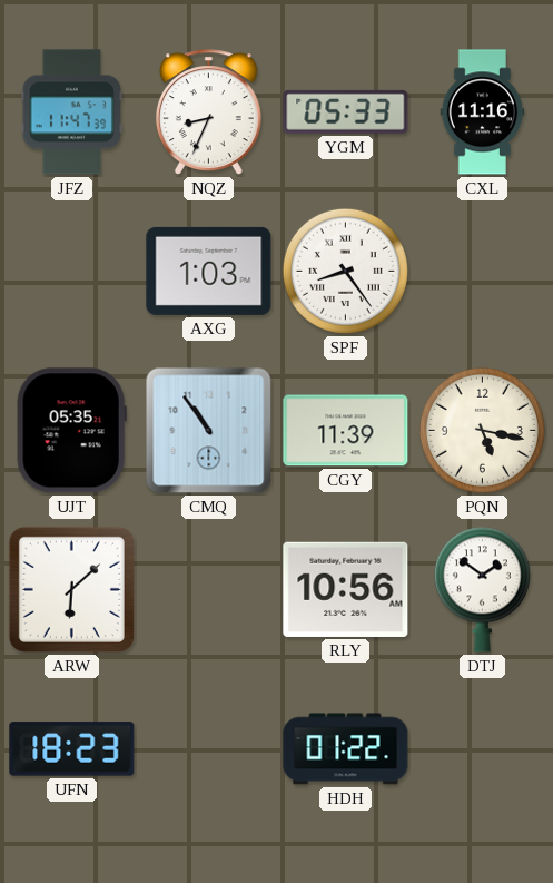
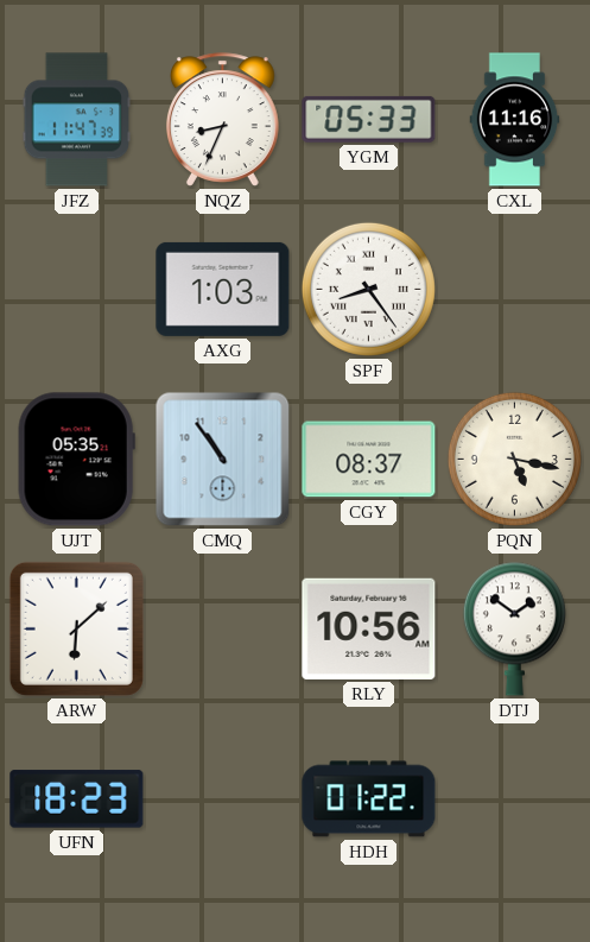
CGY: 11:39 -> 08:37
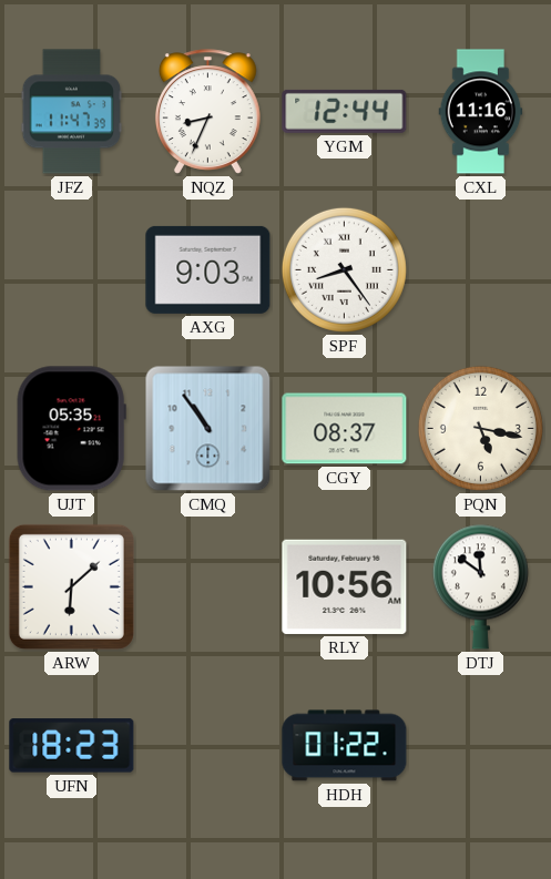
YGM: 05:33 -> 12:44
AXG: 1:03 -> 9:03
DTJ: 1:51 -> 11:51
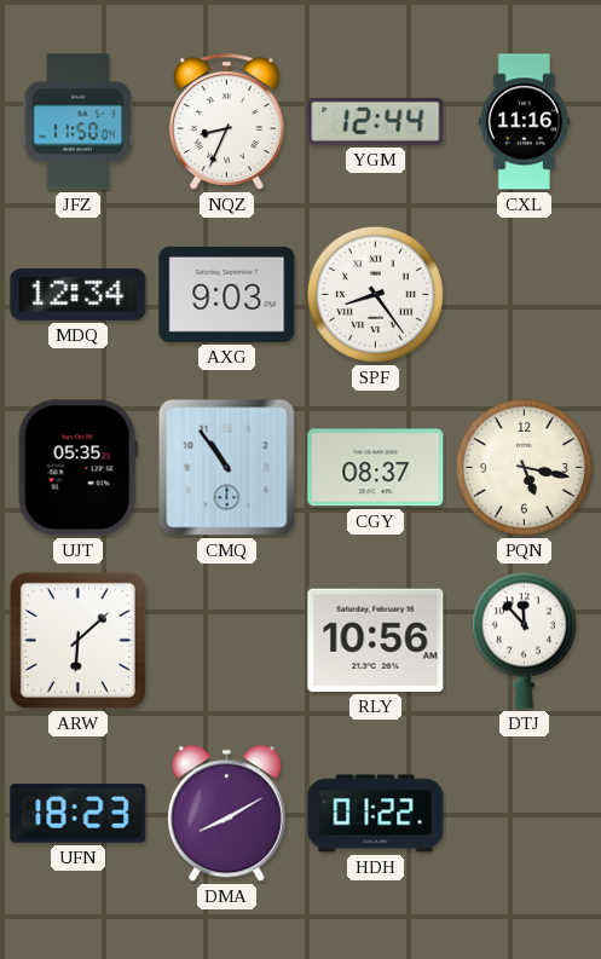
JFZ: 11:47 -> 11:50
MDQ: none -> 12:34
DTJ: 11:51 -> 11:53
DMA: none -> 8:10
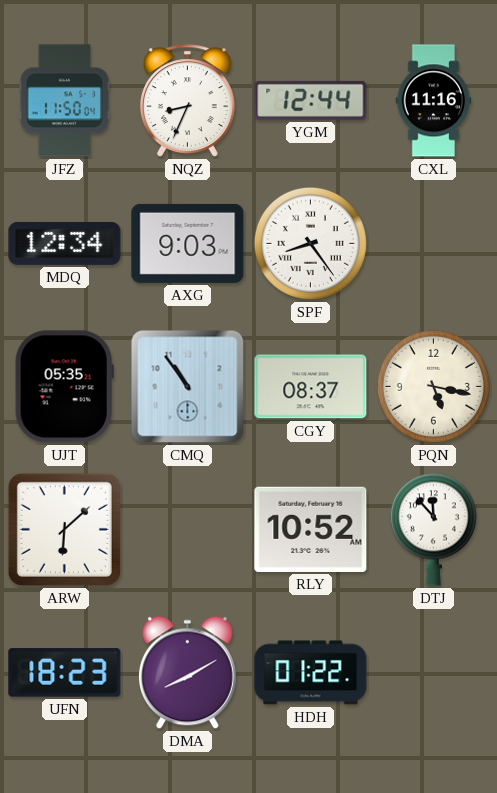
RLY: 10:56 -> 10:52
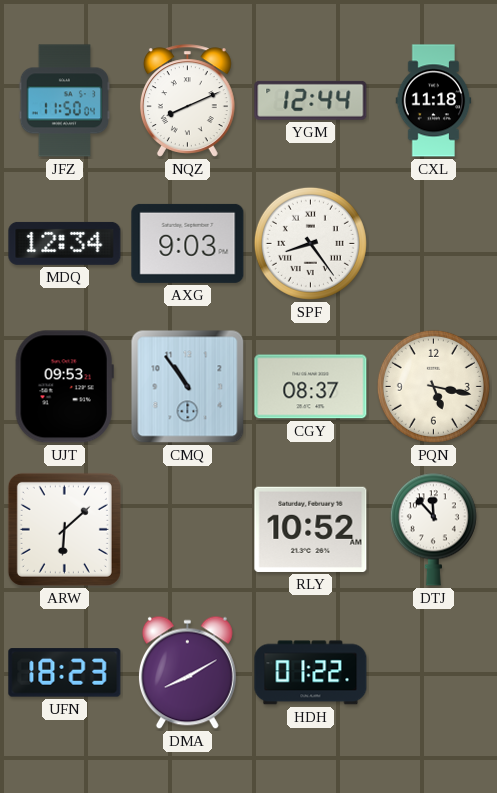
NQZ: 8:34 -> 8:11
CXL: 11:16 -> 11:18
UJT: 05:35 -> 09:53
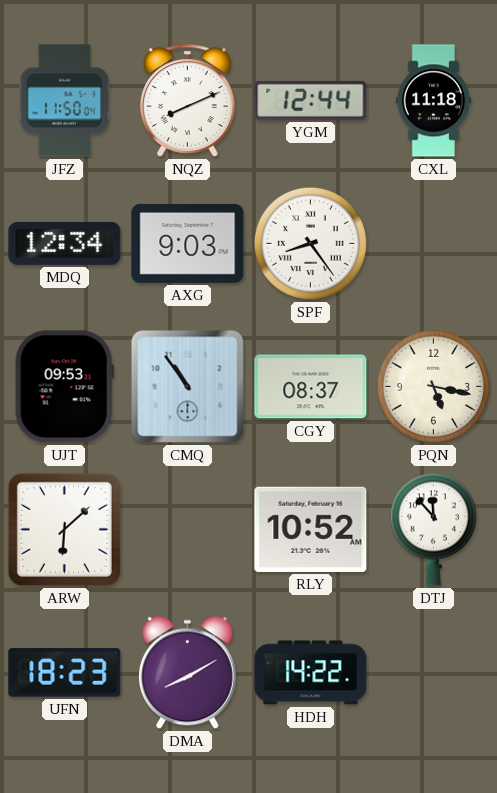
HDH: 01:22 -> 14:22
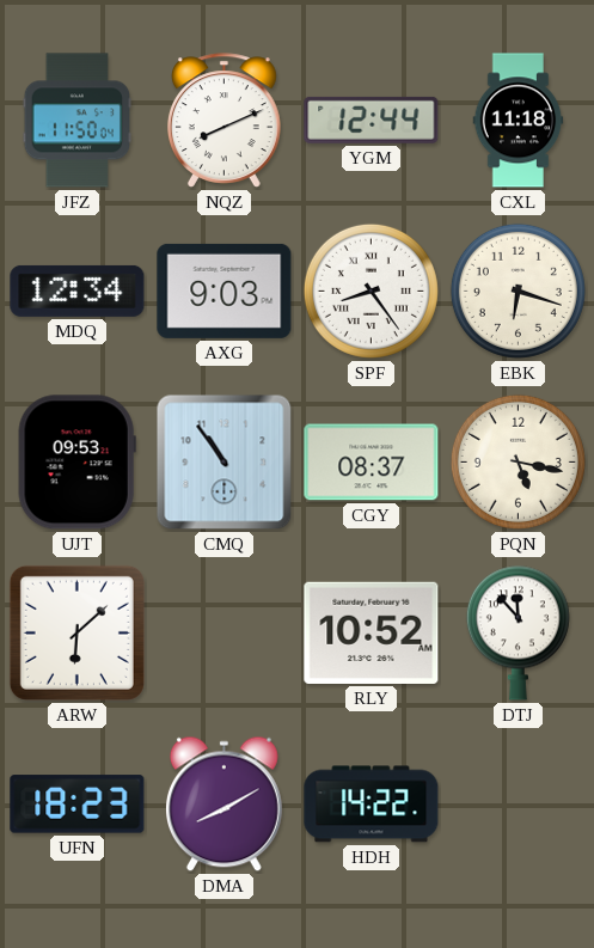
EBK: none -> 6:18
